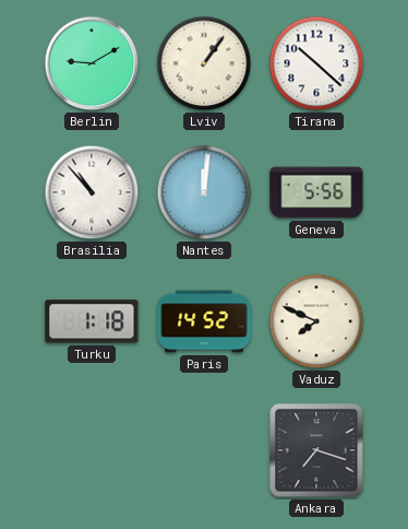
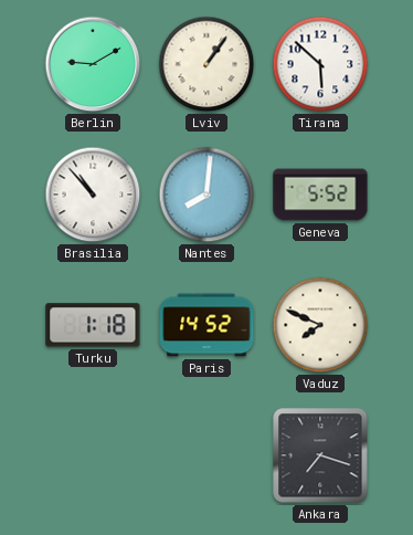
Tirana: 10:22 -> 5:52
Nantes: 12:01 -> 8:01
Geneva: 5:56 -> 5:52
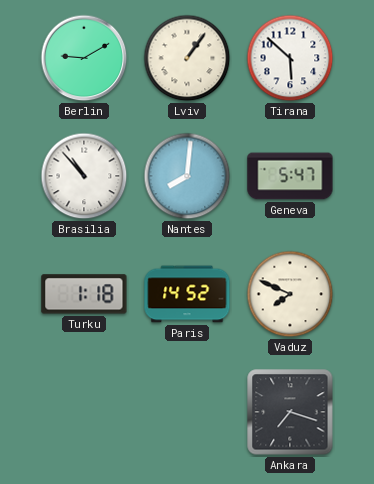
Geneva: 5:52 -> 5:47
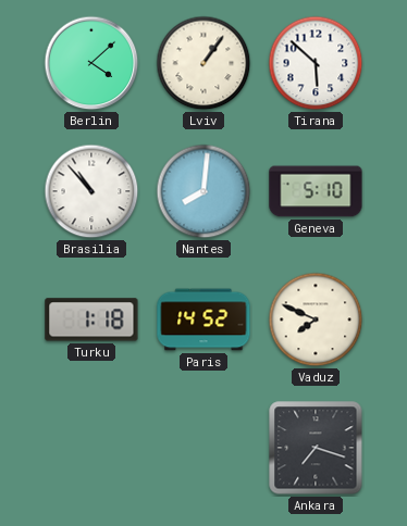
Berlin: 9:10 -> 4:08
Geneva: 5:47 -> 5:10
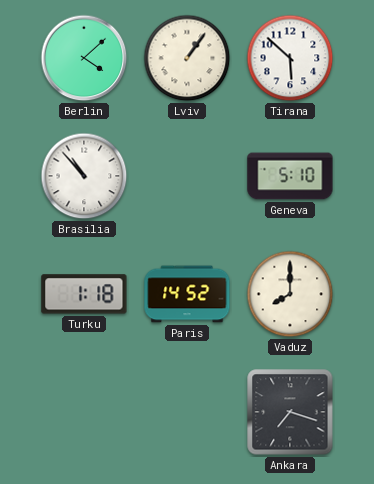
Nantes: 8:01 -> none
Vaduz: 7:49 -> 8:00
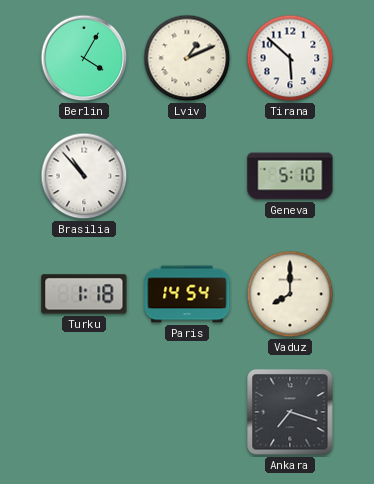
Berlin: 4:08 -> 4:05
Lviv: 1:06 -> 1:11
Paris: 14:52 -> 14:54
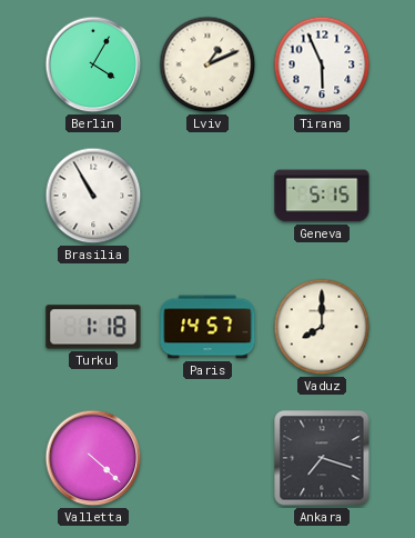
Tirana: 5:52 -> 5:56
Brasilia: 10:53 -> 10:55
Geneva: 5:10 -> 5:15
Paris: 14:54 -> 14:57
Valletta: none -> 4:22
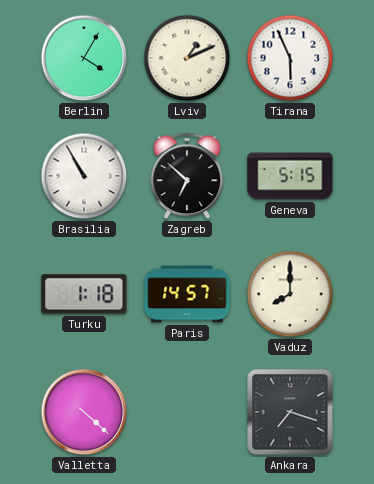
Zagreb: none -> 6:52
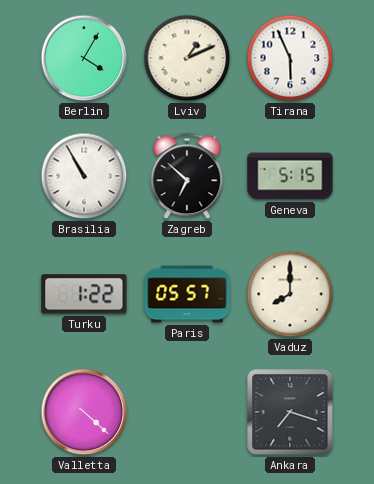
Turku: 1:18 -> 1:22
Paris: 14:57 -> 05:57
